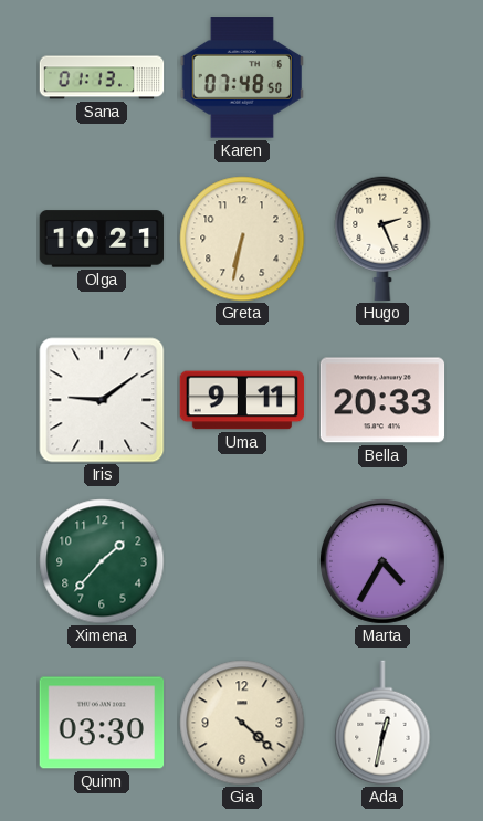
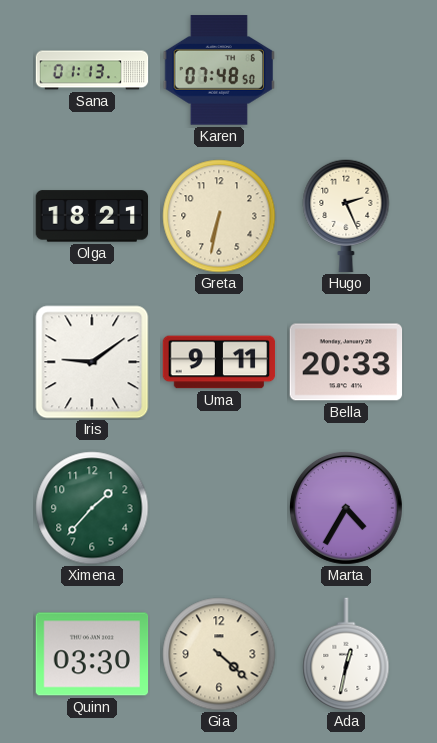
Olga: 10:21 -> 18:21
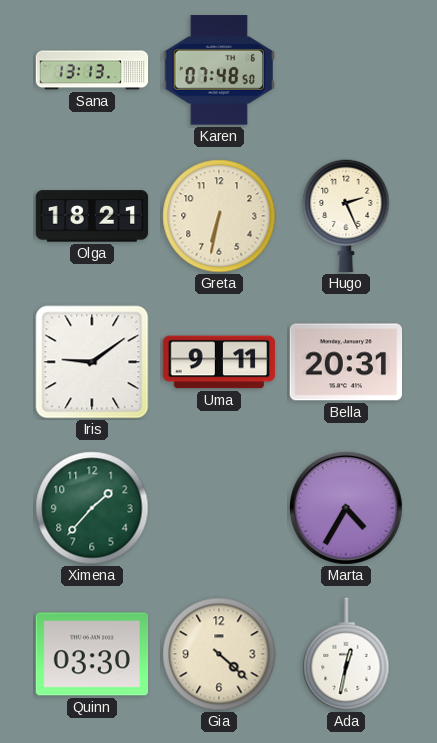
Sana: 01:13 -> 13:13
Bella: 20:33 -> 20:31
